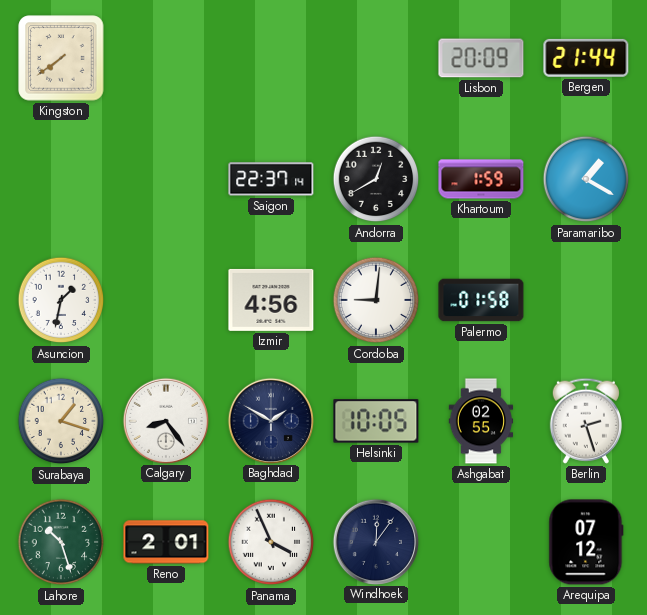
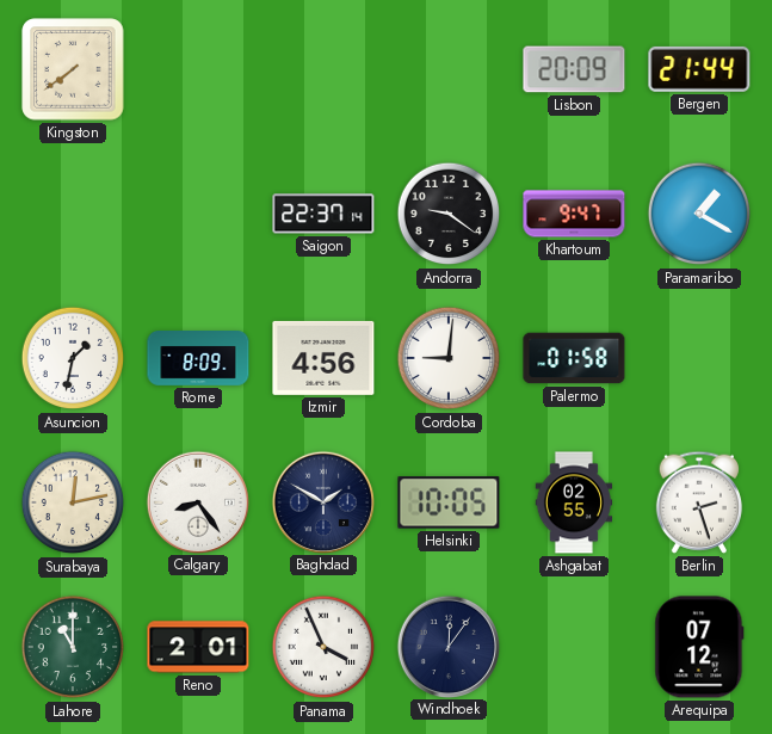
Andorra: 12:40 -> 9:21
Khartoum: 1:59 -> 9:47
Rome: none -> 8:09
Surabaya: 1:18 -> 12:13
Lahore: 10:27 -> 11:00
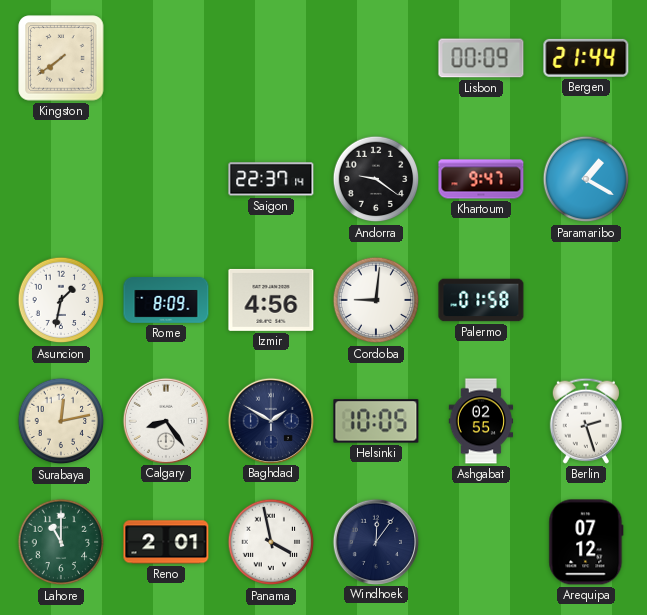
Lisbon: 20:09 -> 00:09
Panama: 3:56 -> 3:58
